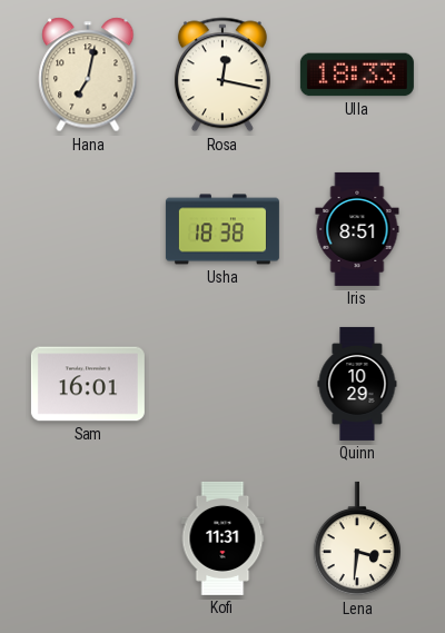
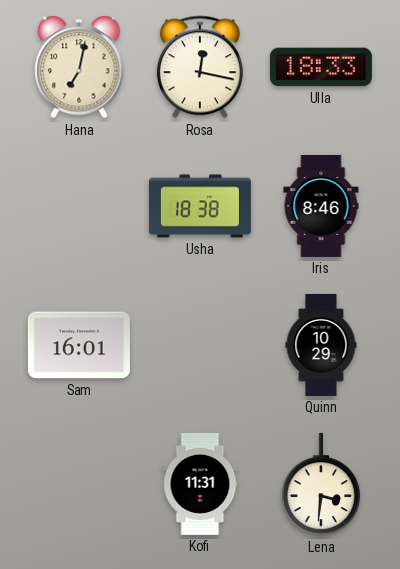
Iris: 8:51 -> 8:46
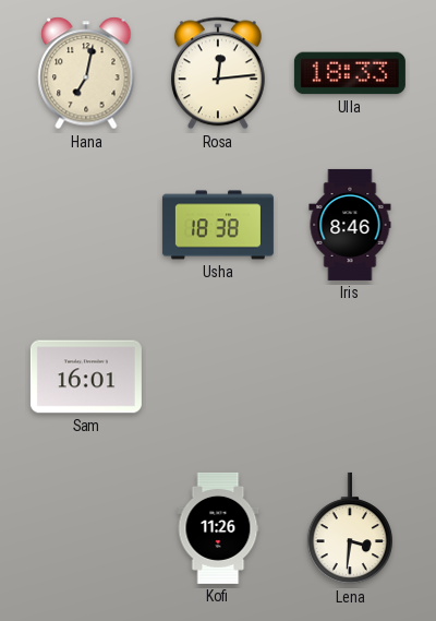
Rosa: 12:17 -> 12:14
Quinn: 10:29 -> none
Kofi: 11:31 -> 11:26
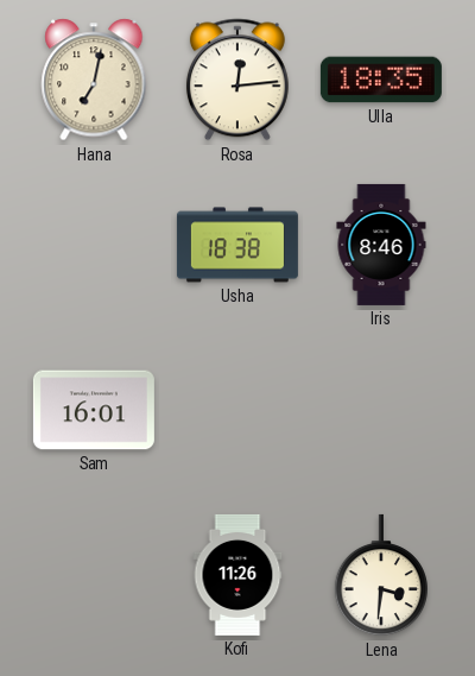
Ulla: 18:33 -> 18:35
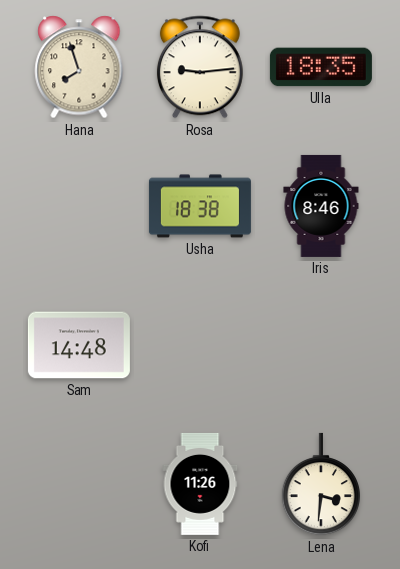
Hana: 7:02 -> 7:57
Rosa: 12:14 -> 9:14
Sam: 16:01 -> 14:48
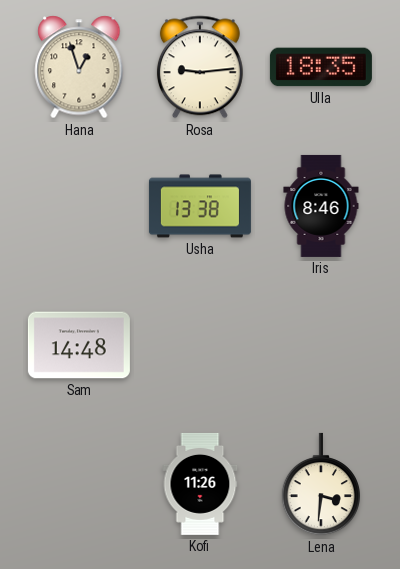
Hana: 7:57 -> 12:57
Usha: 18:38 -> 13:38
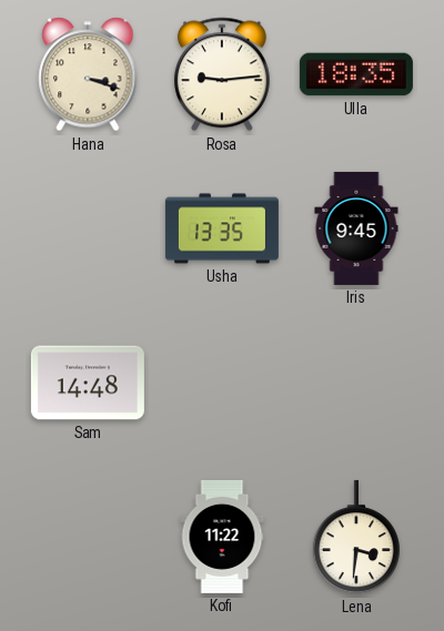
Hana: 12:57 -> 3:18
Usha: 13:38 -> 13:35
Iris: 8:46 -> 9:45
Kofi: 11:26 -> 11:22
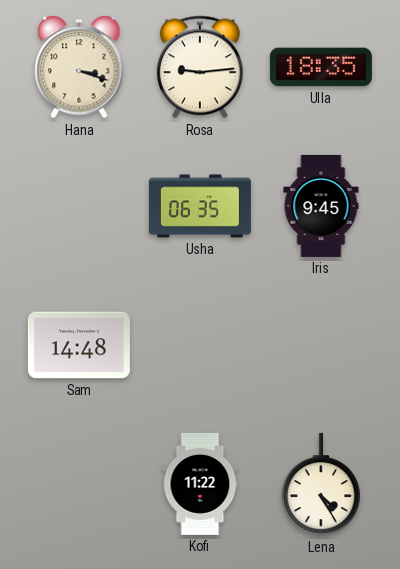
Usha: 13:35 -> 06:35
Lena: 3:31 -> 4:25
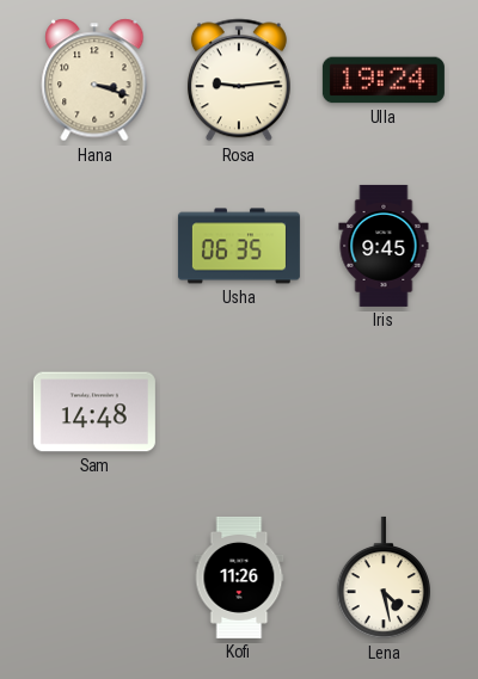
Ulla: 18:35 -> 19:24
Kofi: 11:22 -> 11:26
Lena: 4:25 -> 4:28
